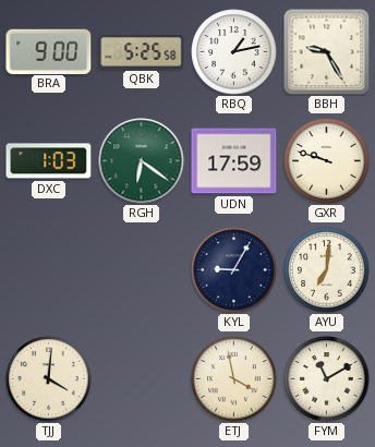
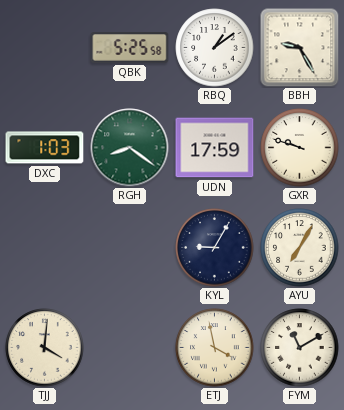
BRA: 9:00 -> none
RBQ: 1:13 -> 1:09
RGH: 6:21 -> 8:21
AYU: 7:01 -> 7:05
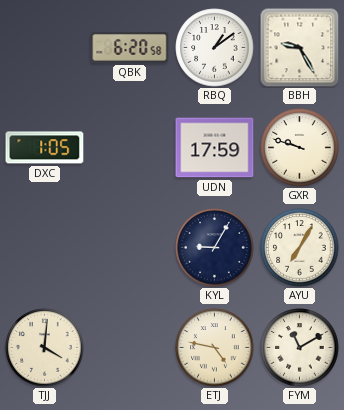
QBK: 5:25 -> 6:20
DXC: 1:03 -> 1:05
RGH: 8:21 -> none
ETJ: 3:58 -> 4:47
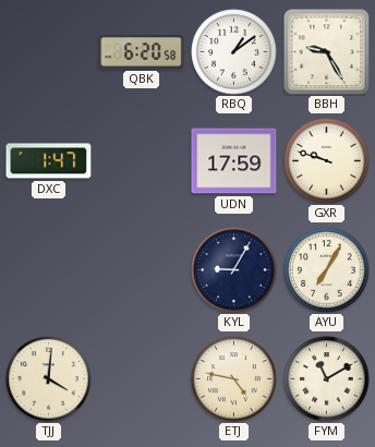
DXC: 1:05 -> 1:47
